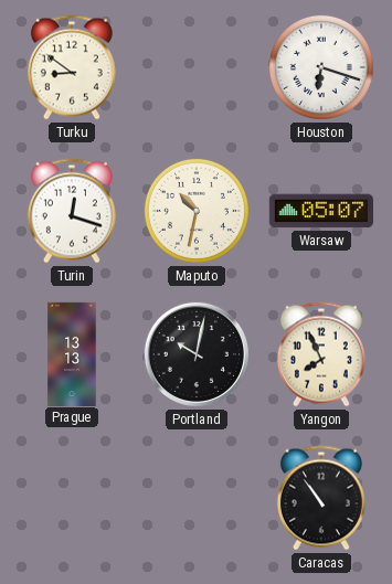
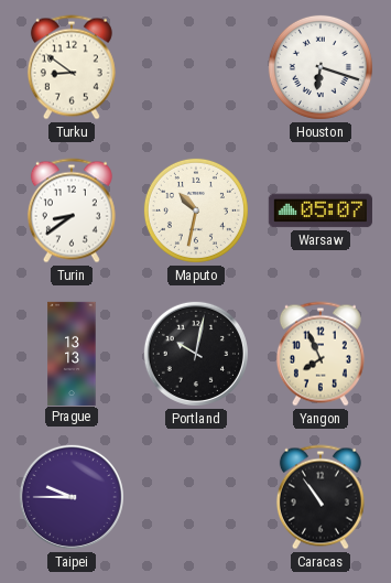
Turin: 12:18 -> 8:39
Taipei: none -> 9:45
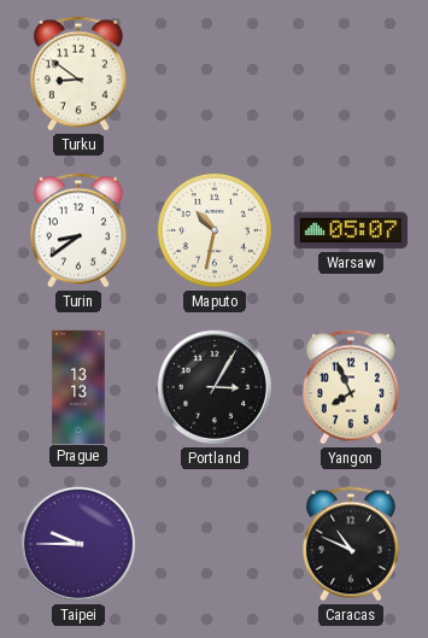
Houston: 6:18 -> none
Portland: 10:02 -> 3:05
Caracas: 10:54 -> 10:49
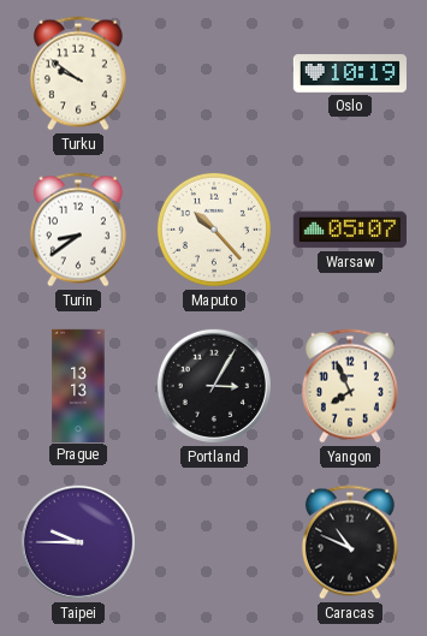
Turku: 8:51 -> 9:51
Oslo: none -> 10:19
Maputo: 10:32 -> 10:23
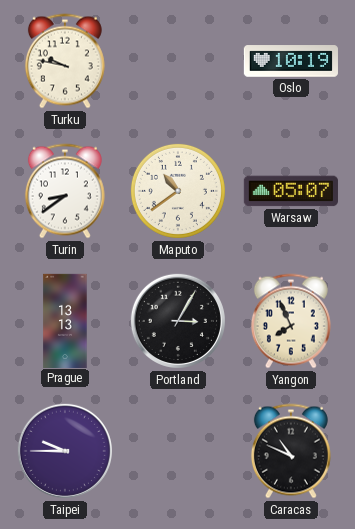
Turku: 9:51 -> 9:47
Maputo: 10:23 -> 10:39
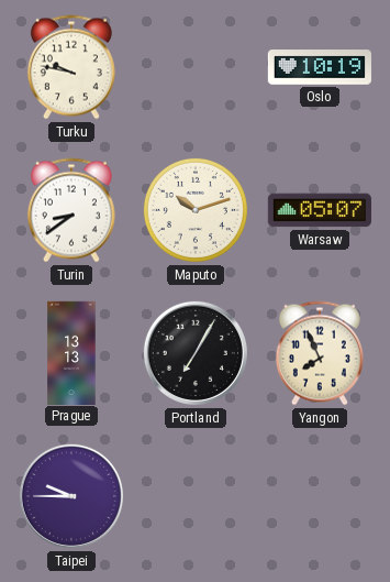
Maputo: 10:39 -> 10:12
Portland: 3:05 -> 7:05
Caracas: 10:49 -> none
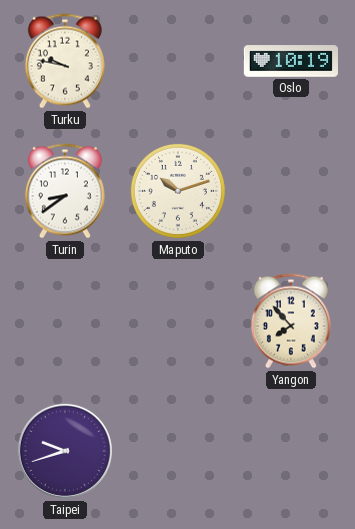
Warsaw: 05:07 -> none
Prague: 13:13 -> none
Portland: 7:05 -> none
Yangon: 7:56 -> 7:53
Taipei: 9:45 -> 9:42
